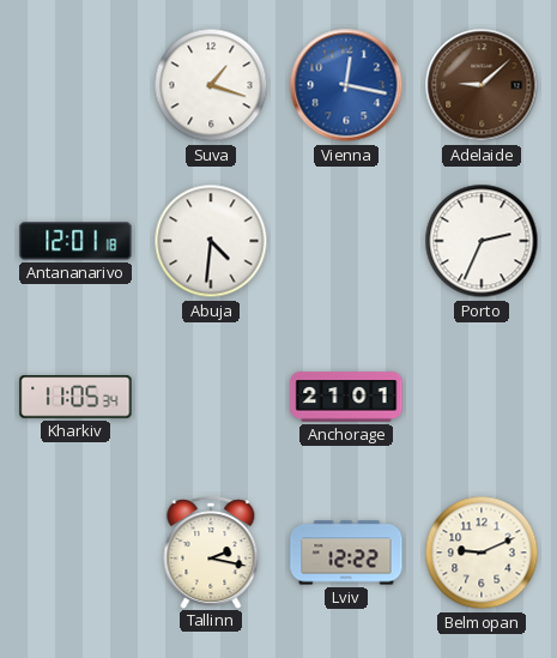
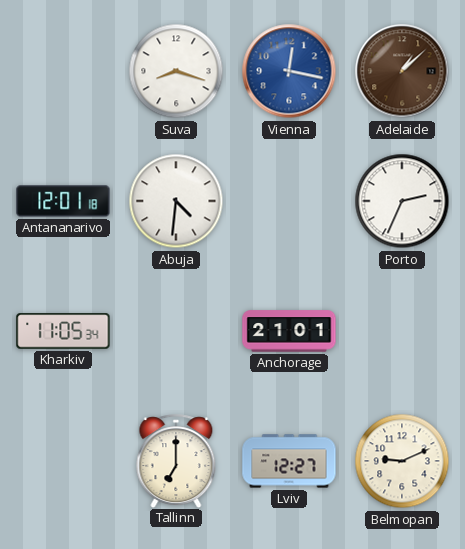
Suva: 1:18 -> 8:18
Adelaide: 9:08 -> 1:08
Tallinn: 2:17 -> 7:00
Lviv: 12:22 -> 12:27
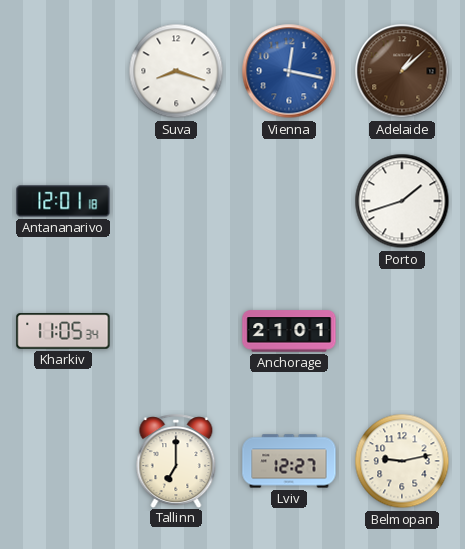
Abuja: 4:31 -> none
Porto: 2:34 -> 1:42
Belmopan: 9:11 -> 9:13
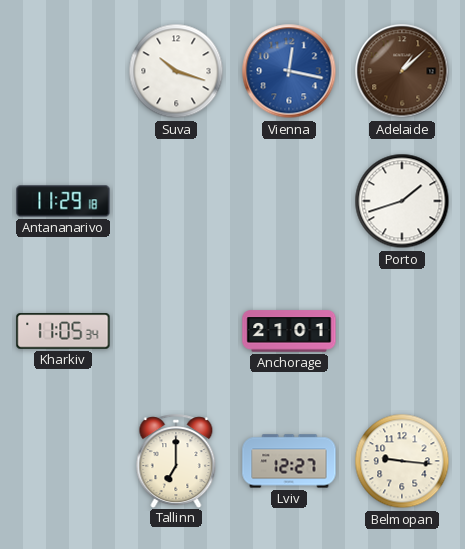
Suva: 8:18 -> 10:18
Antananarivo: 12:01 -> 11:29
Belmopan: 9:13 -> 9:16
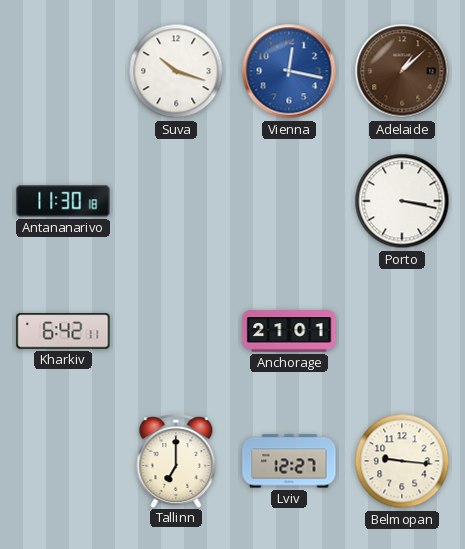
Antananarivo: 11:29 -> 11:30
Porto: 1:42 -> 3:17
Kharkiv: 11:05 -> 6:42
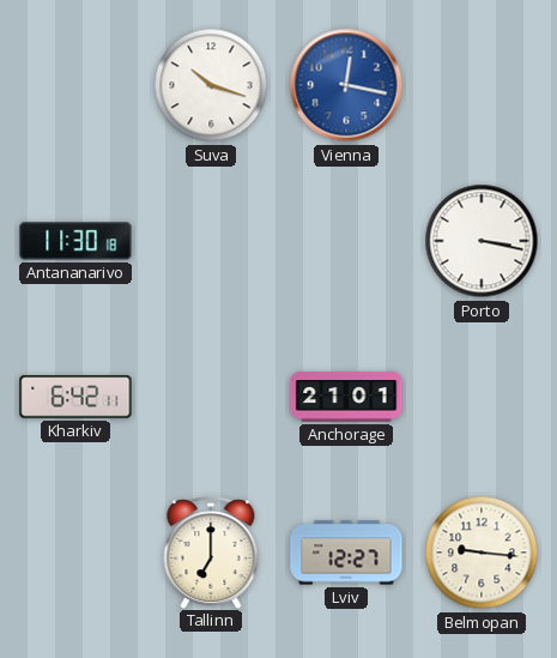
Adelaide: 1:08 -> none
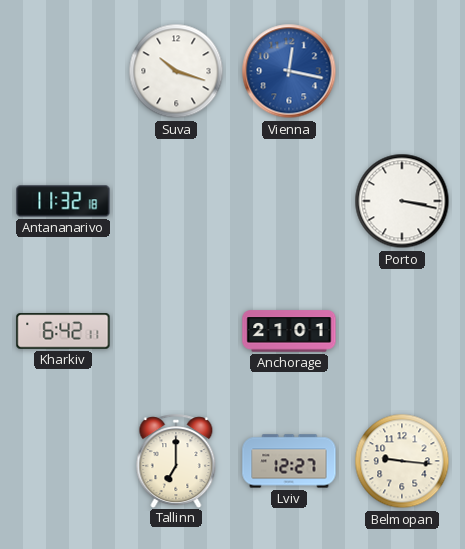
Antananarivo: 11:30 -> 11:32
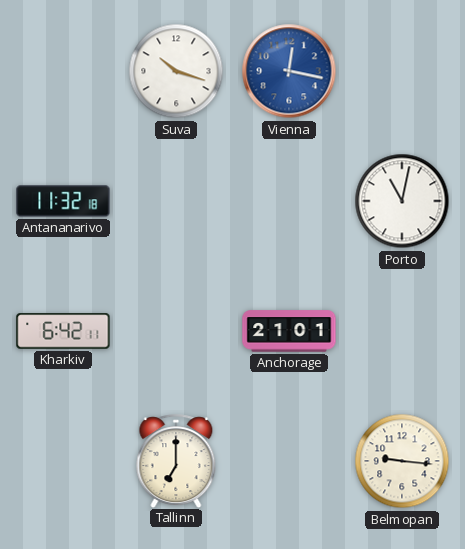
Porto: 3:17 -> 11:02
Lviv: 12:27 -> none
